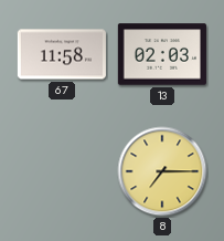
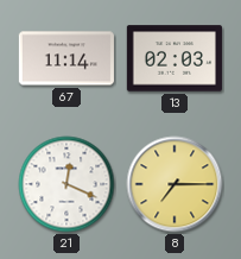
67: 11:58 -> 11:14
21: none -> 12:19
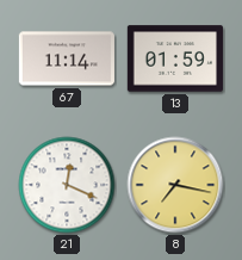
13: 02:03 -> 01:59
8: 7:15 -> 7:17
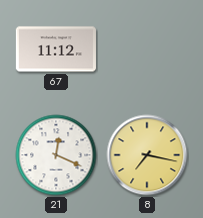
67: 11:14 -> 11:12
13: 01:59 -> none
